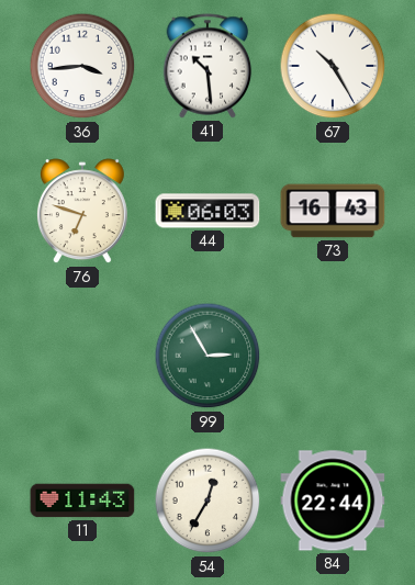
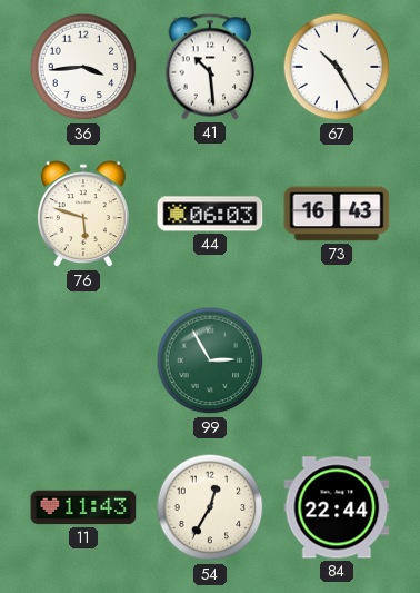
76: 6:48 -> 5:48
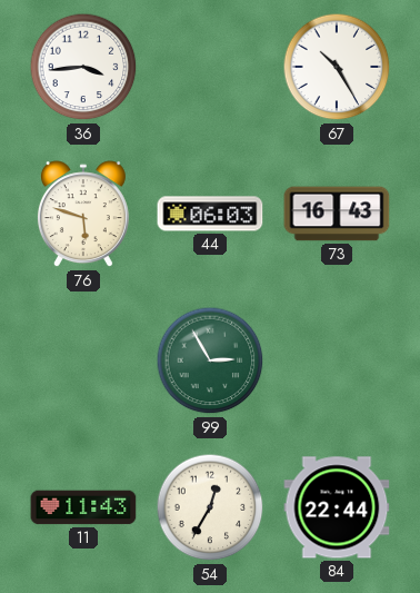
41: 10:29 -> none
